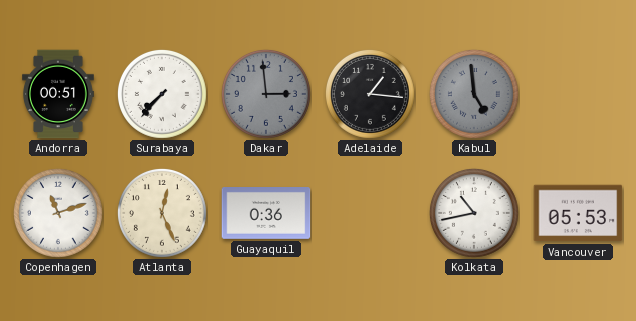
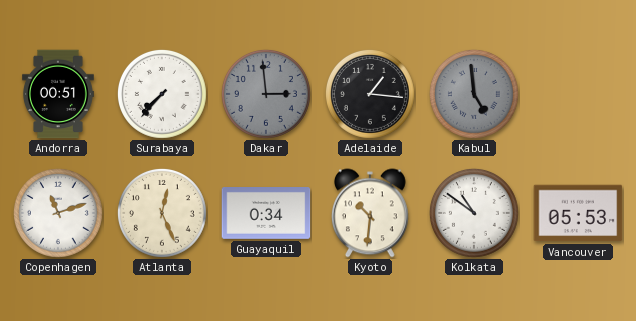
Guayaquil: 0:36 -> 0:34
Kyoto: none -> 10:31
Kolkata: 10:43 -> 10:51
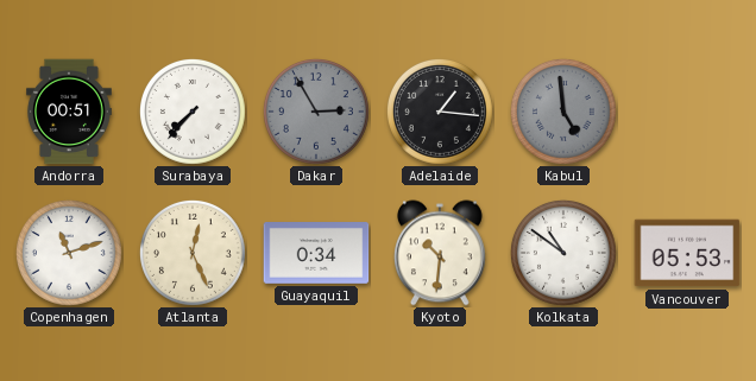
Dakar: 2:59 -> 2:55
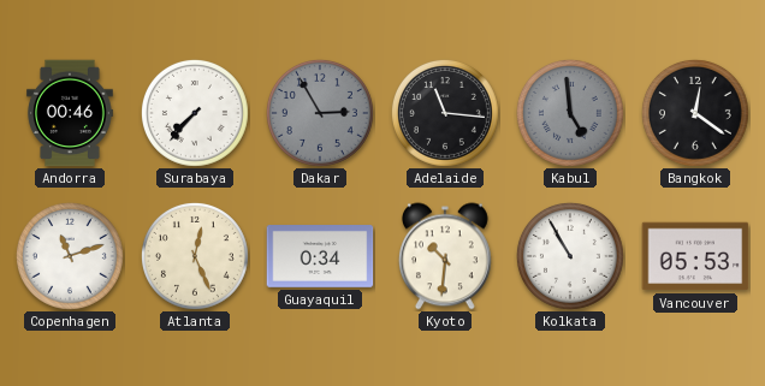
Andorra: 00:51 -> 00:46
Adelaide: 1:16 -> 11:16
Bangkok: none -> 12:21
Kolkata: 10:51 -> 10:55
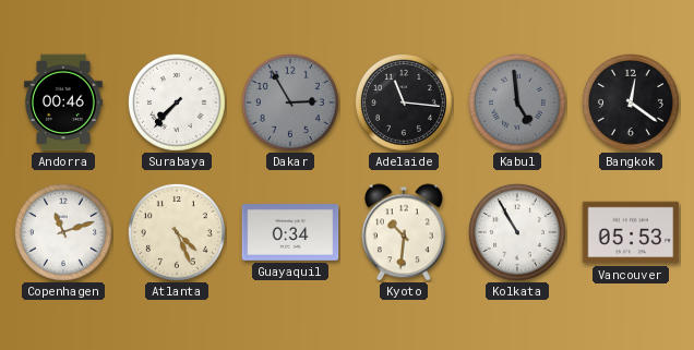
Atlanta: 12:26 -> 4:26
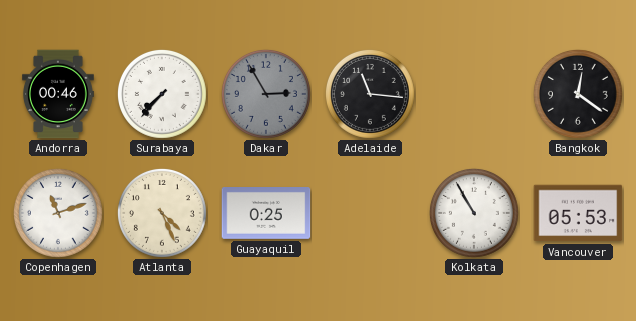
Kabul: 4:59 -> none
Guayaquil: 0:34 -> 0:25
Kyoto: 10:31 -> none
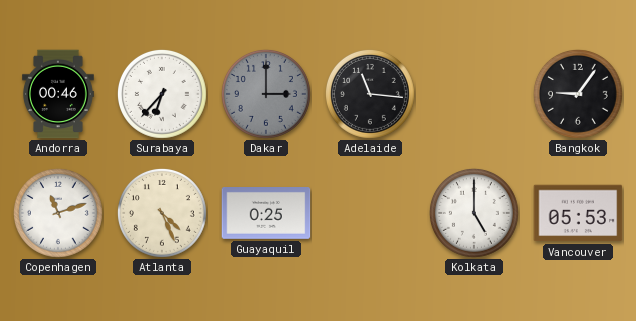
Surabaya: 7:37 -> 6:37
Dakar: 2:55 -> 3:00
Bangkok: 12:21 -> 9:06
Kolkata: 10:55 -> 5:00
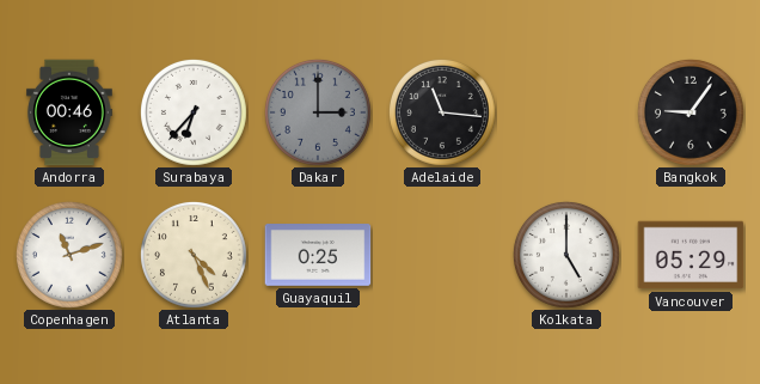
Vancouver: 05:53 -> 05:29
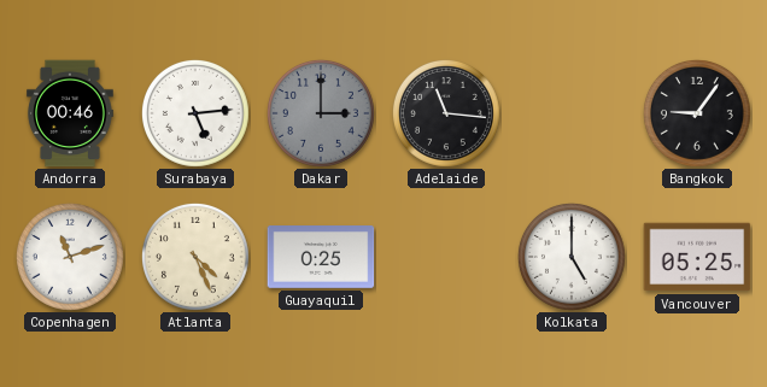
Surabaya: 6:37 -> 5:14
Vancouver: 05:29 -> 05:25
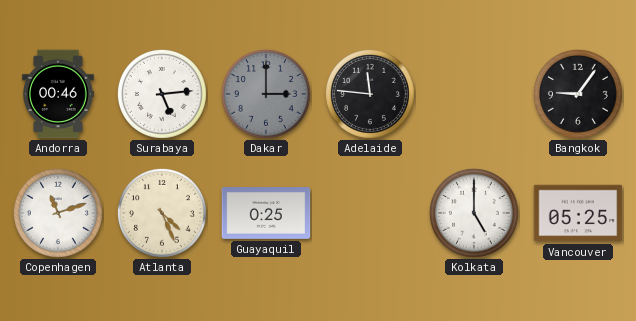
Adelaide: 11:16 -> 11:46
